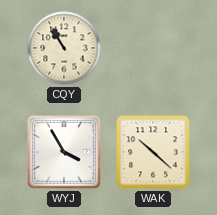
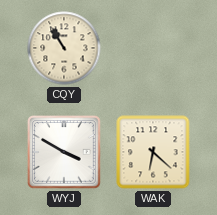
WYJ: 3:55 -> 3:50
WAK: 10:22 -> 6:22
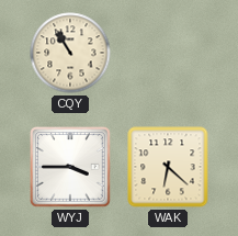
WYJ: 3:50 -> 3:45
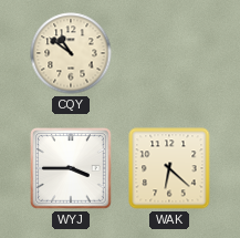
CQY: 10:55 -> 10:51
